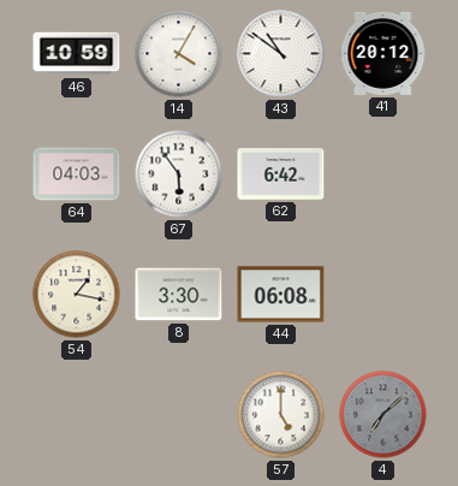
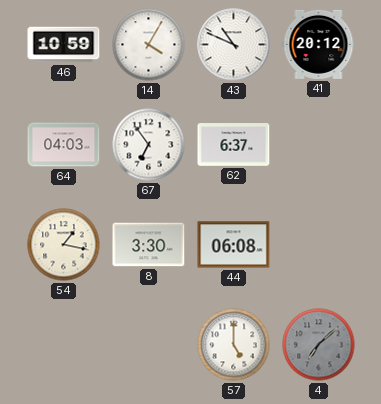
43: 10:51 -> 10:49
67: 5:54 -> 6:54
62: 6:42 -> 6:37
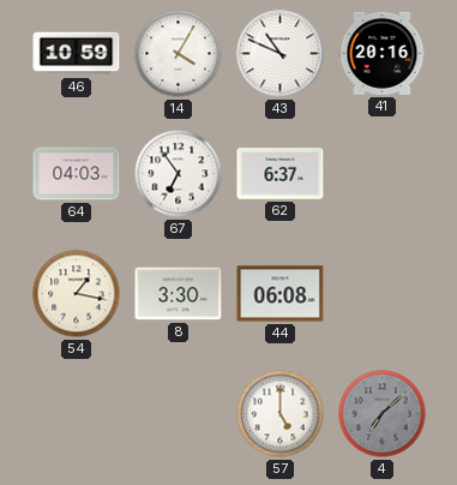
41: 20:12 -> 20:16
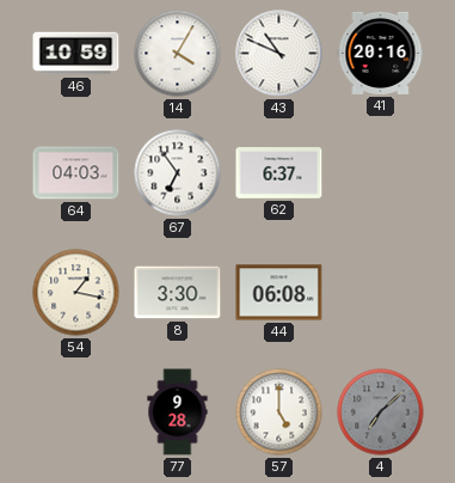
77: none -> 9:28
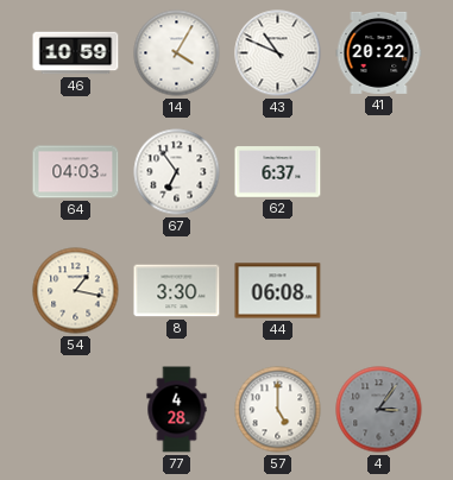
41: 20:16 -> 20:22
77: 9:28 -> 4:28
4: 7:08 -> 3:06
